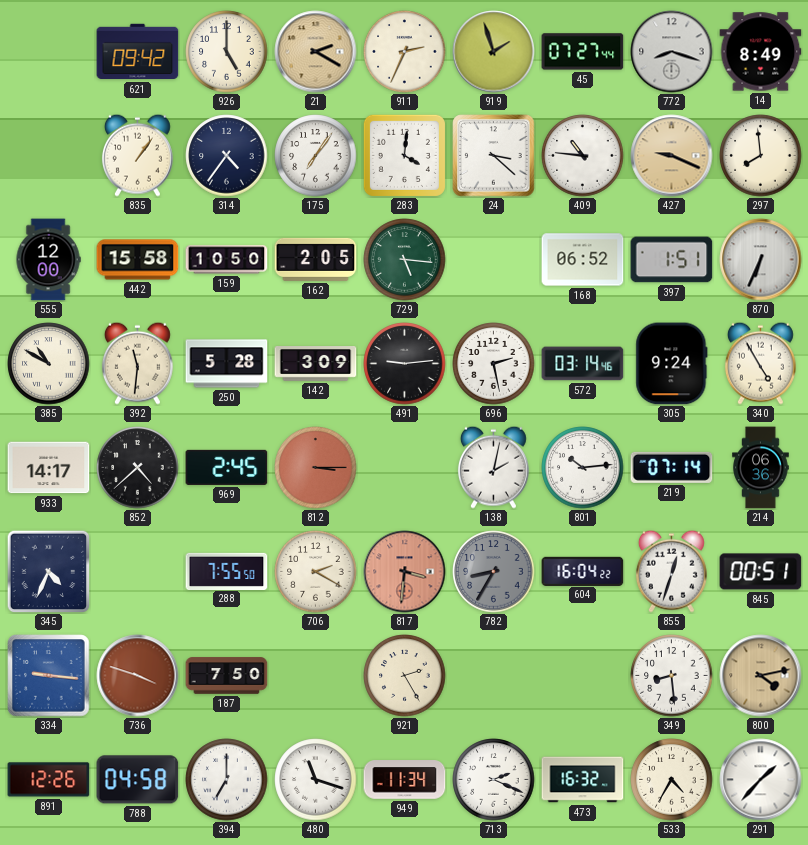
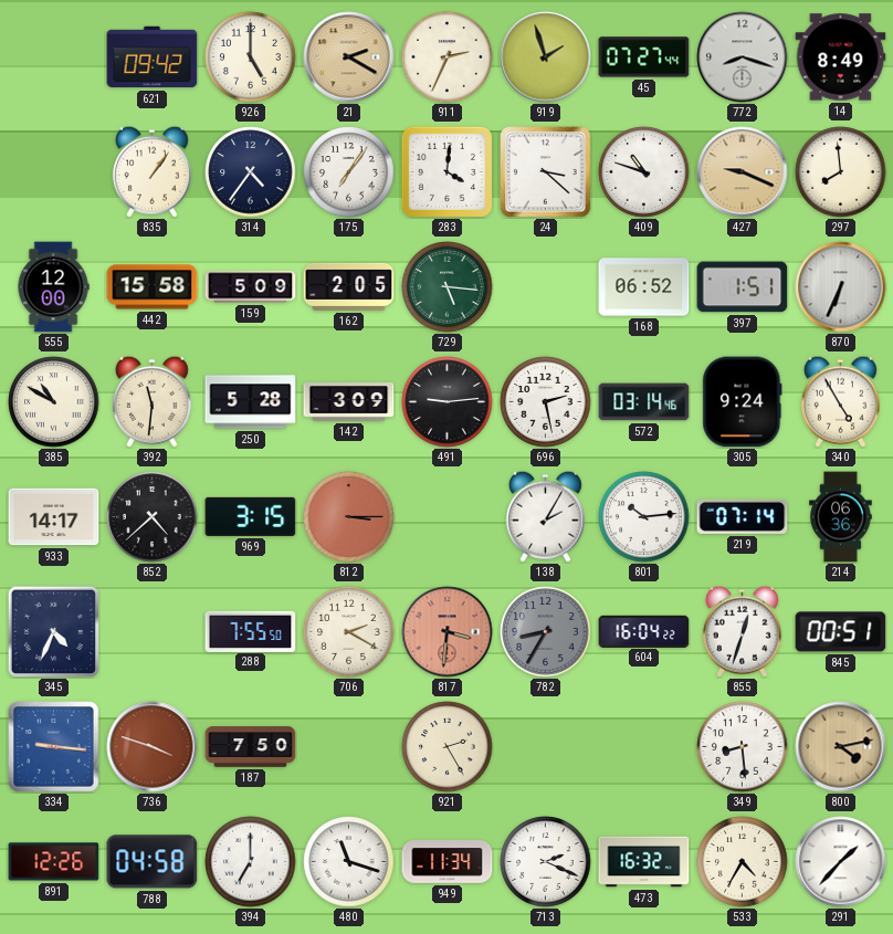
409: 10:46 -> 10:48
159: 10:50 -> 5:09
969: 2:45 -> 3:15
138: 2:02 -> 2:05
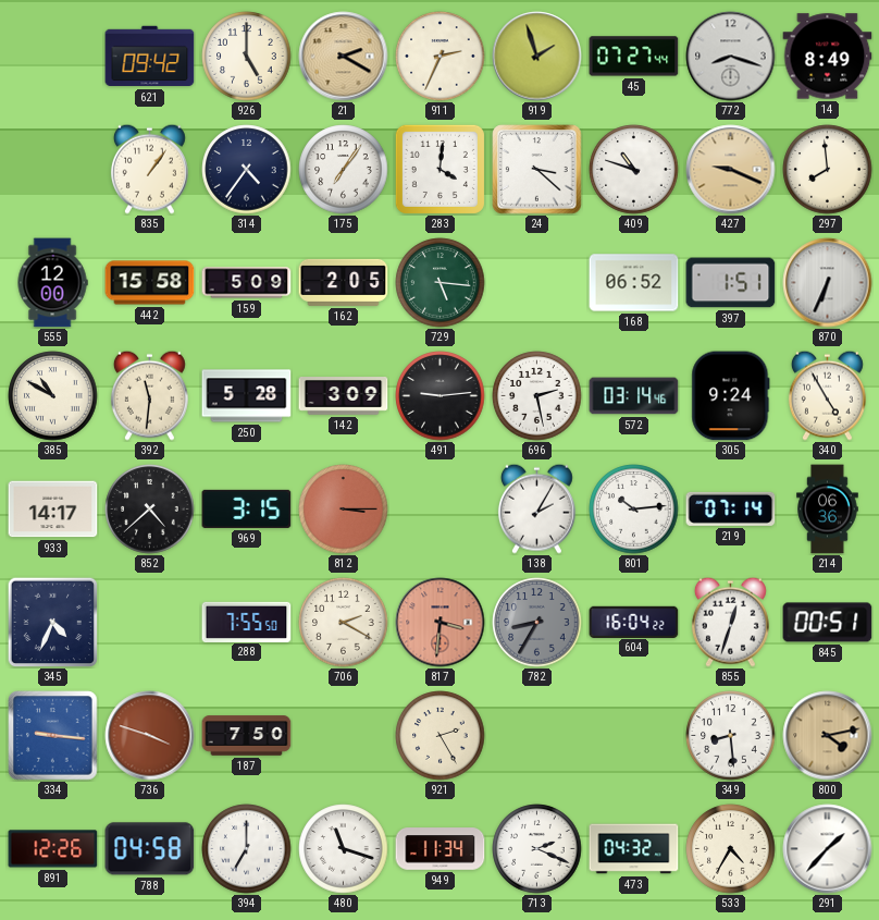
473: 16:32 -> 04:32
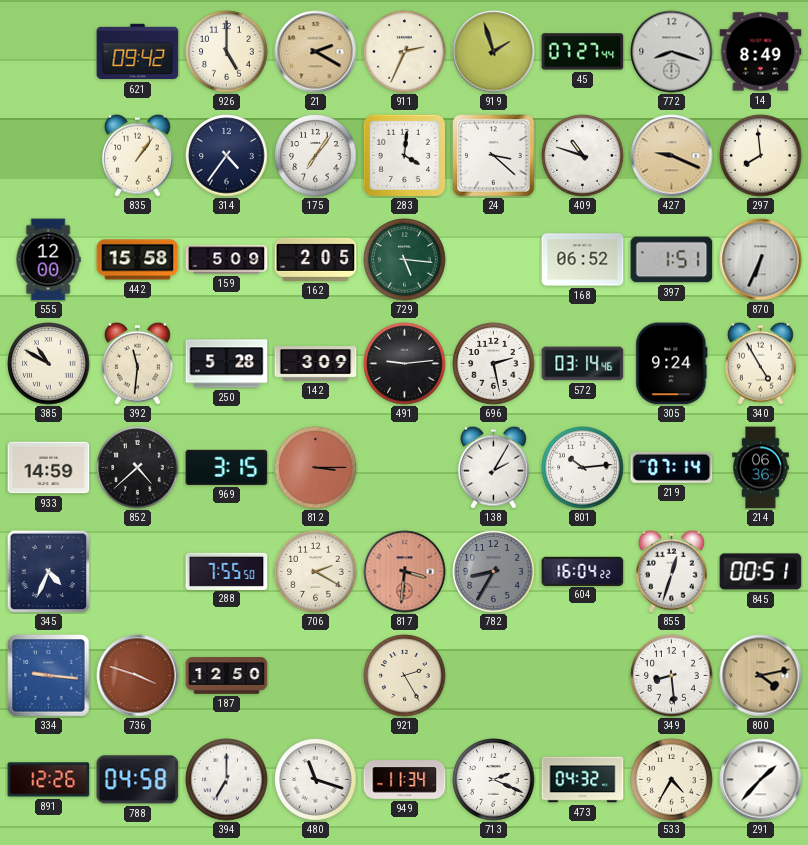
933: 14:17 -> 14:59
187: 7:50 -> 12:50
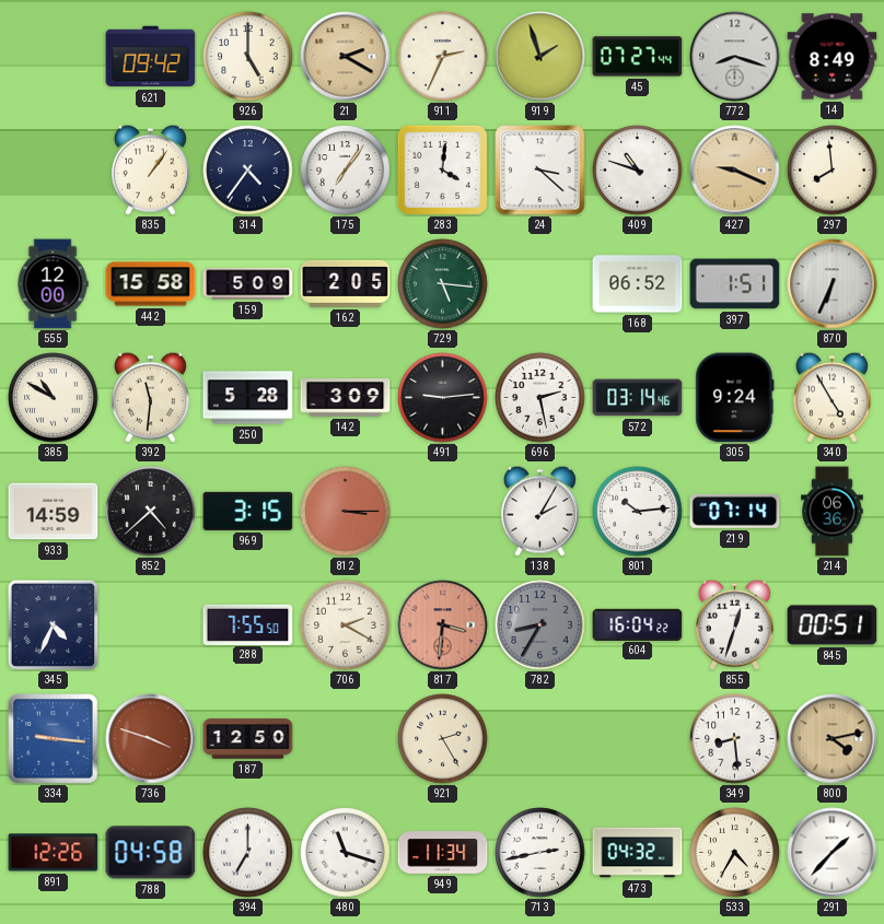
713: 2:19 -> 2:43
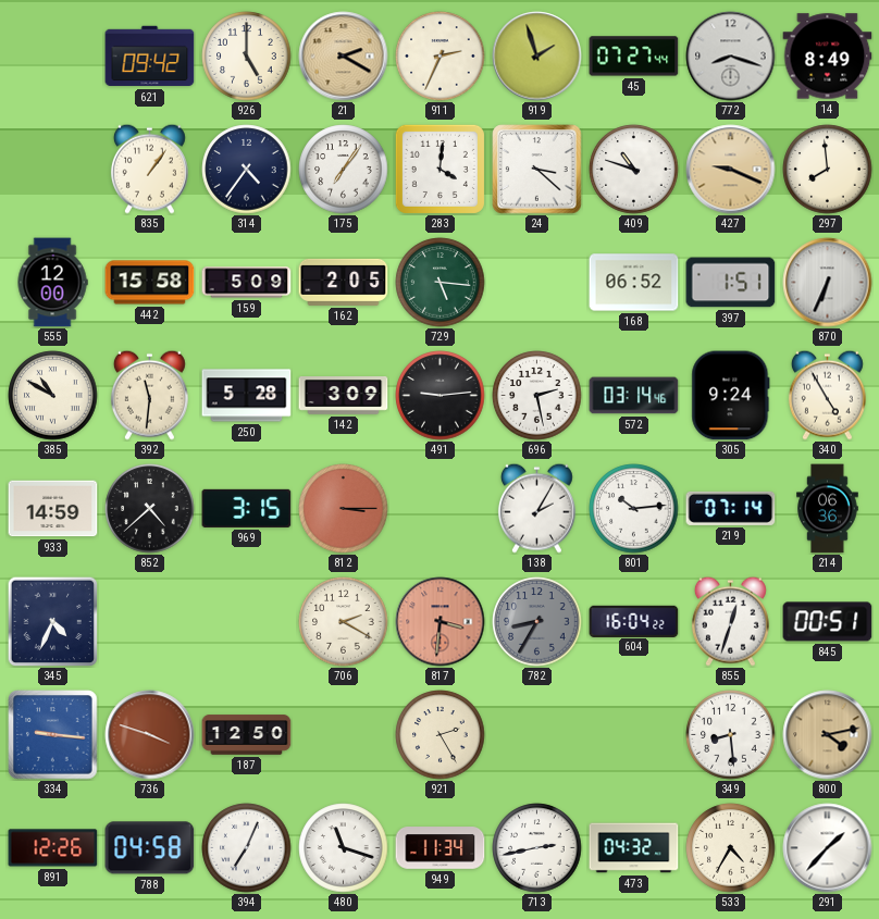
288: 7:55 -> none
394: 7:00 -> 7:04
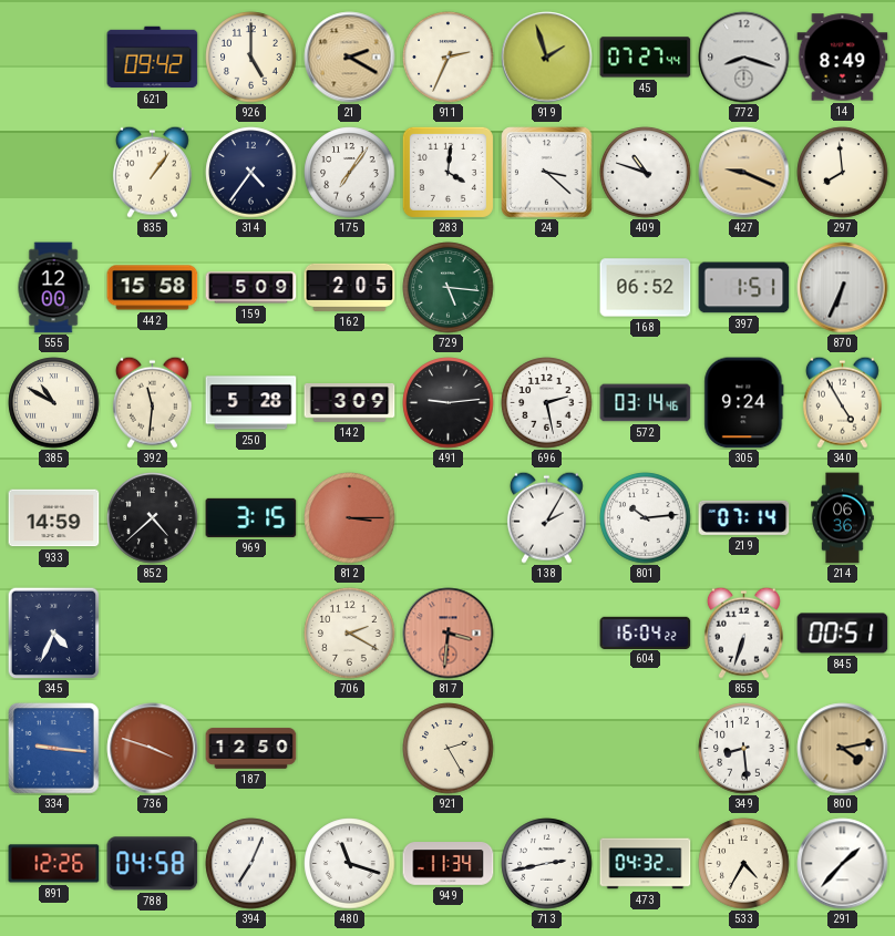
782: 8:35 -> none
855: 12:33 -> 6:33
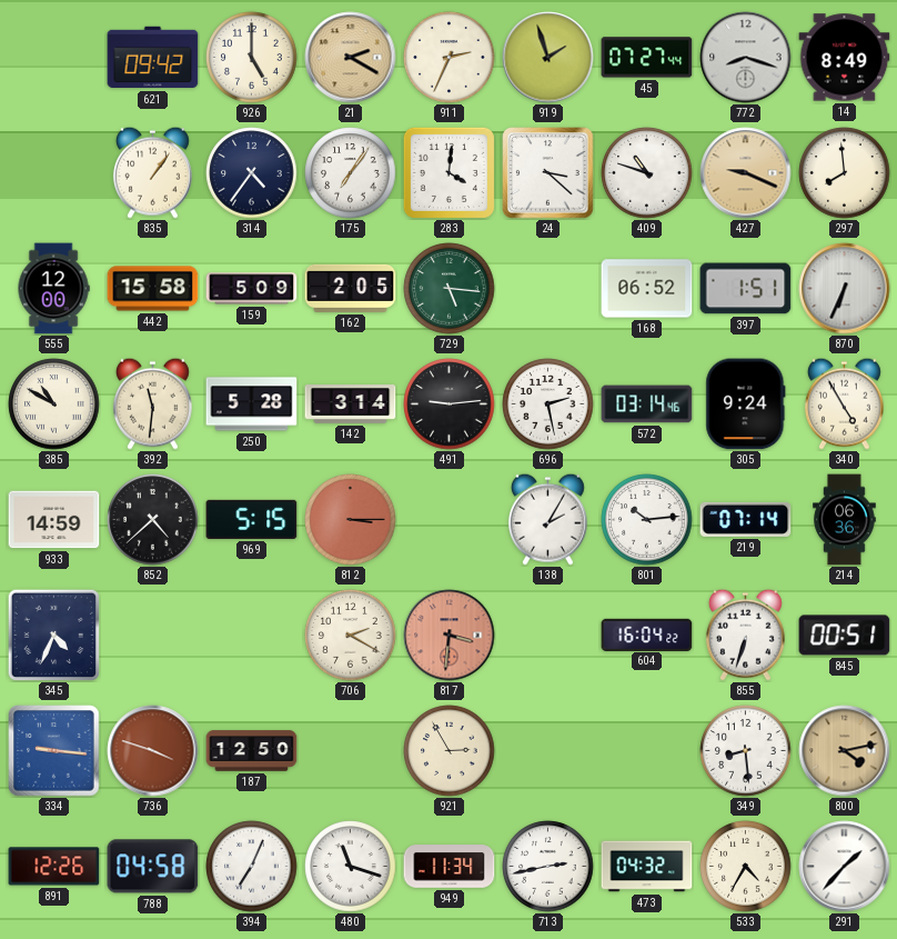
142: 3:09 -> 3:14
969: 3:15 -> 5:15
921: 2:25 -> 2:55
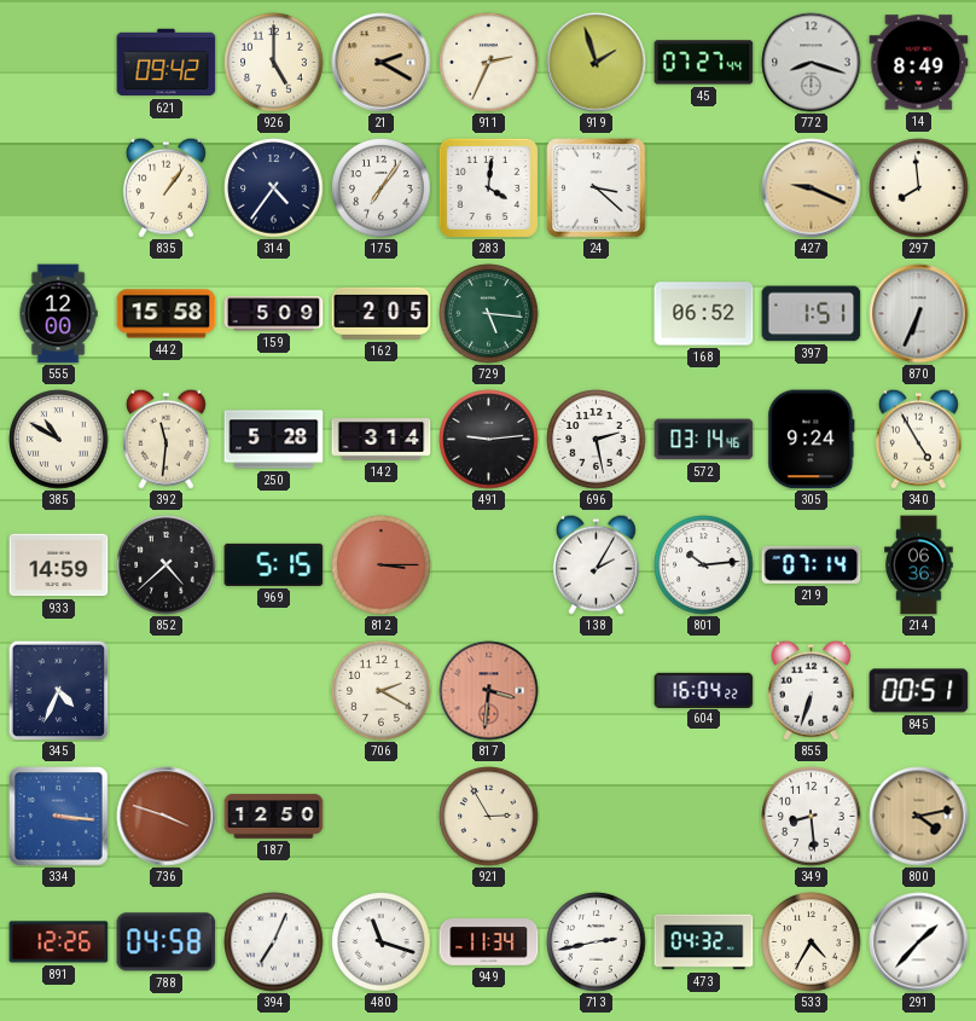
409: 10:48 -> none
334: 9:16 -> 3:16
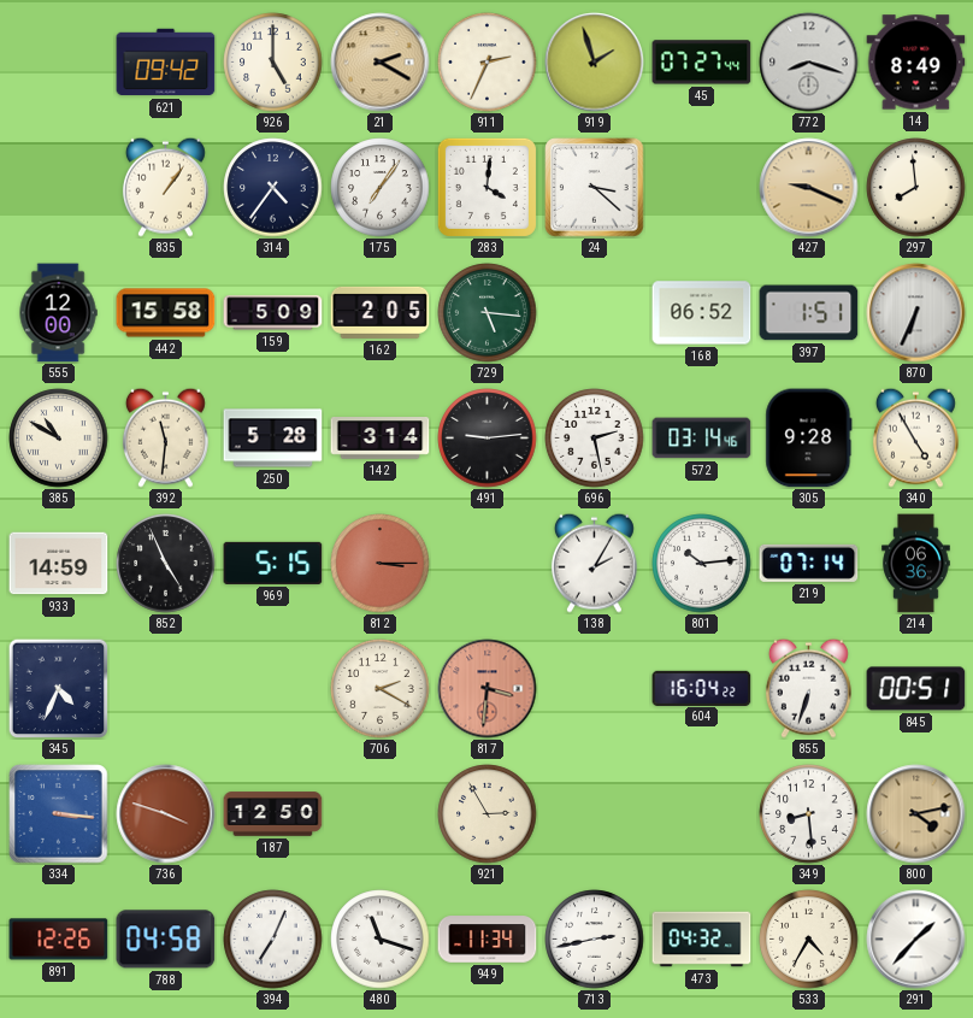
305: 9:24 -> 9:28
852: 4:38 -> 4:56
